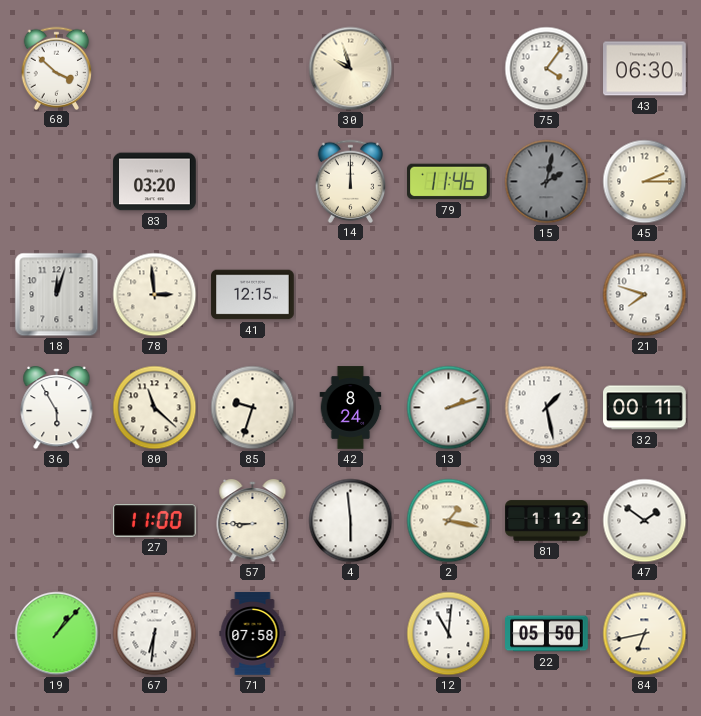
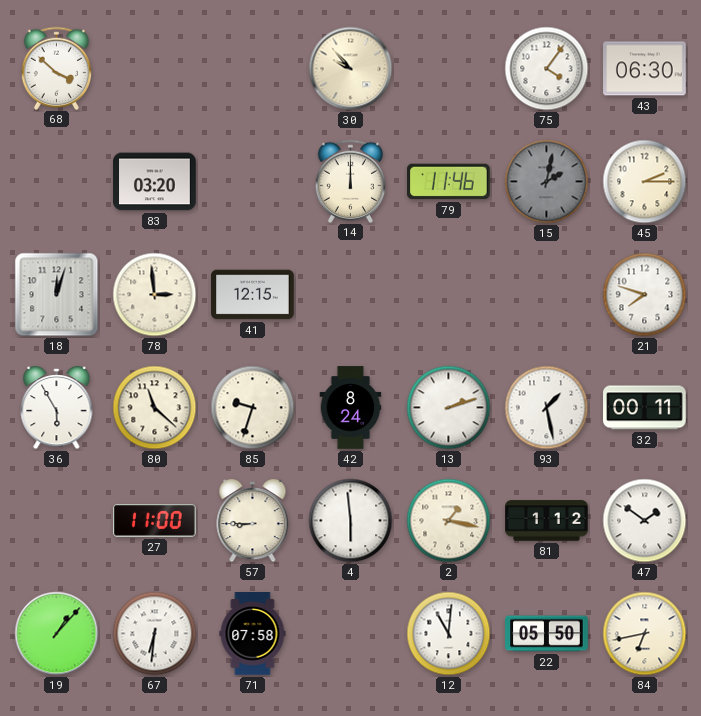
30: 9:57 -> 9:53
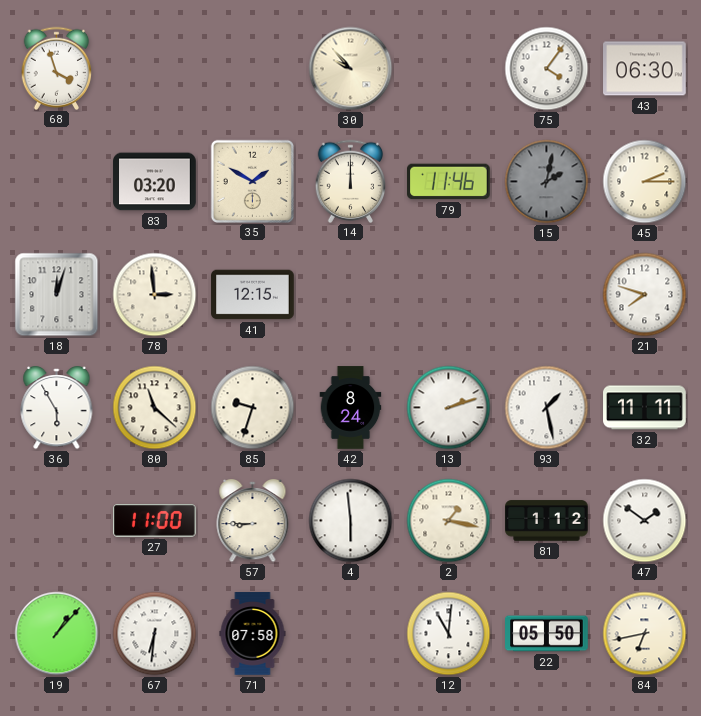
68: 3:52 -> 3:57
35: none -> 1:50
32: 00:11 -> 11:11
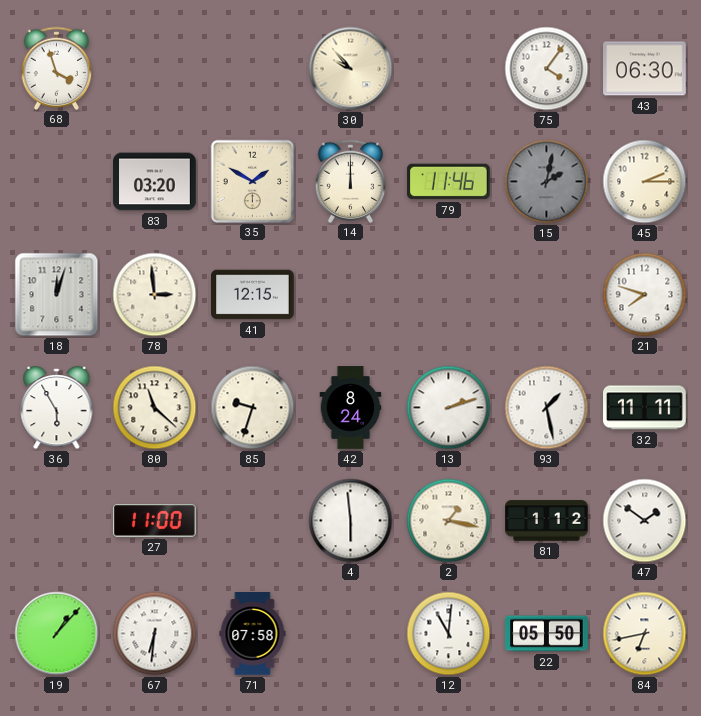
57: 8:45 -> none
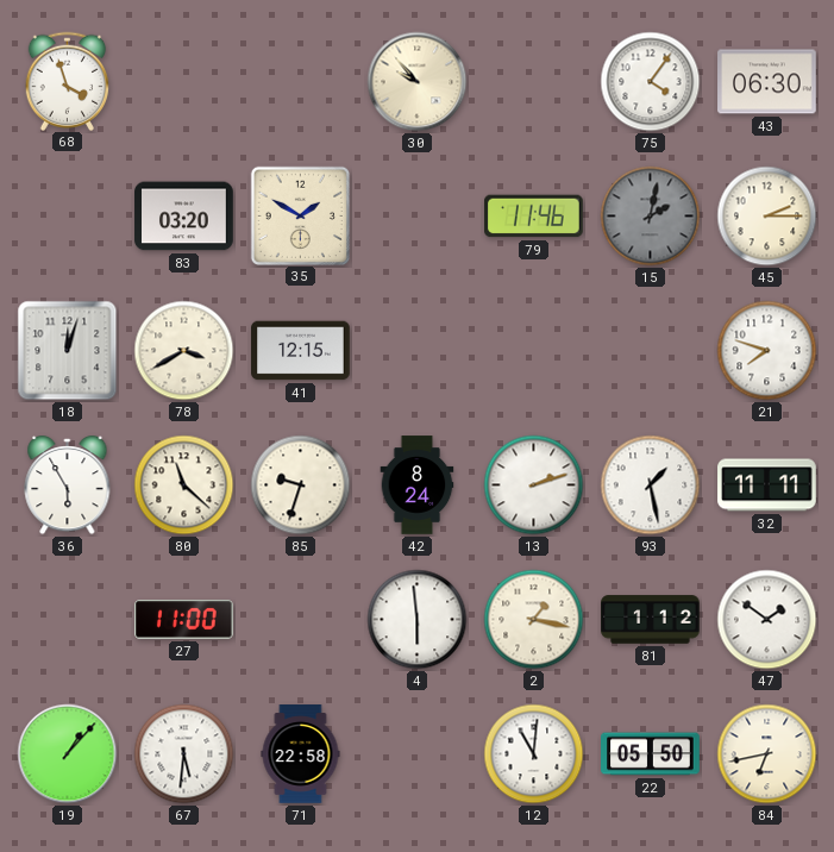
14: 12:00 -> none
78: 2:59 -> 3:40
67: 6:31 -> 5:31
71: 07:58 -> 22:58
